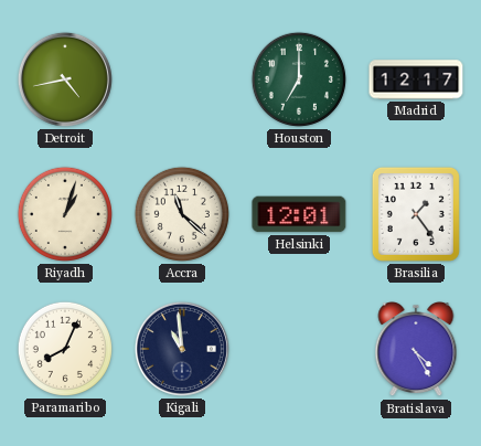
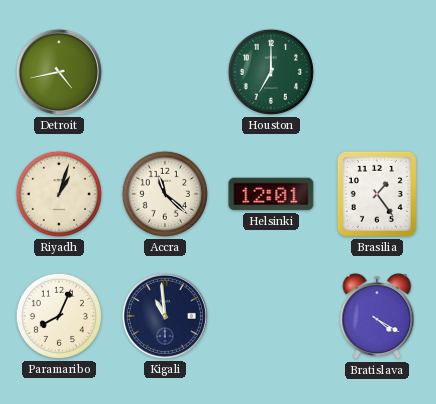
Madrid: 12:17 -> none
Bratislava: 4:25 -> 4:20
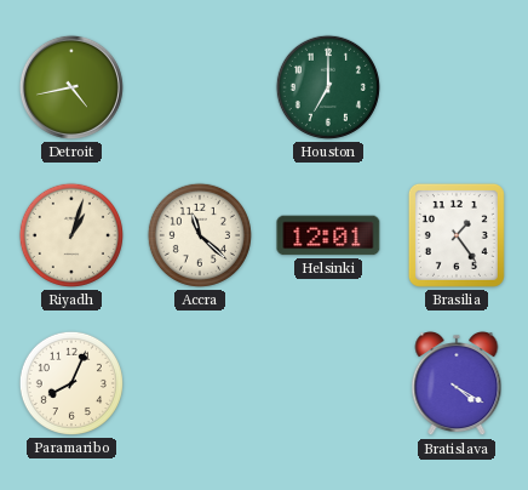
Kigali: 10:59 -> none
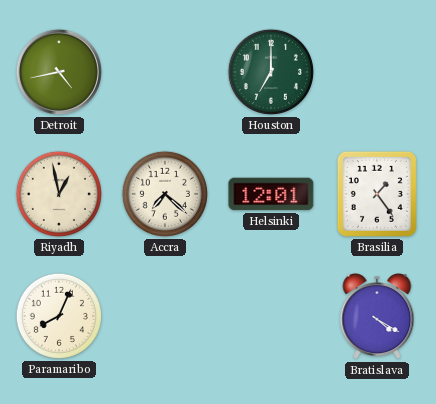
Riyadh: 1:03 -> 12:58
Accra: 11:22 -> 7:22
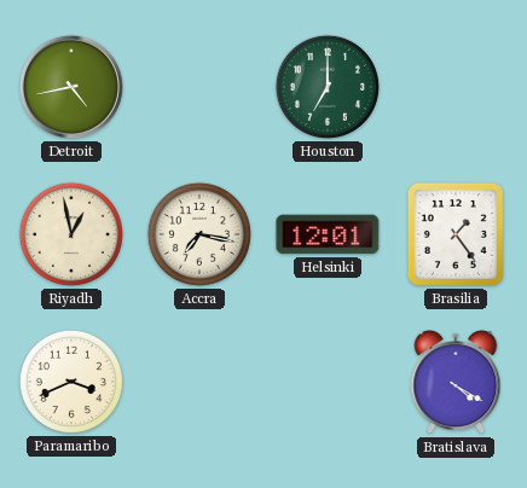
Accra: 7:22 -> 7:17
Paramaribo: 8:04 -> 3:41
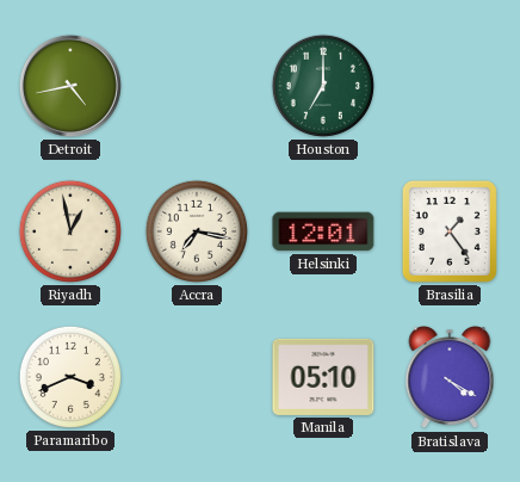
Manila: none -> 05:10
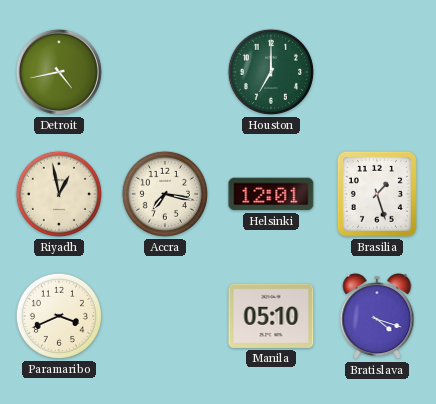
Brasilia: 1:24 -> 1:27
Bratislava: 4:20 -> 4:18
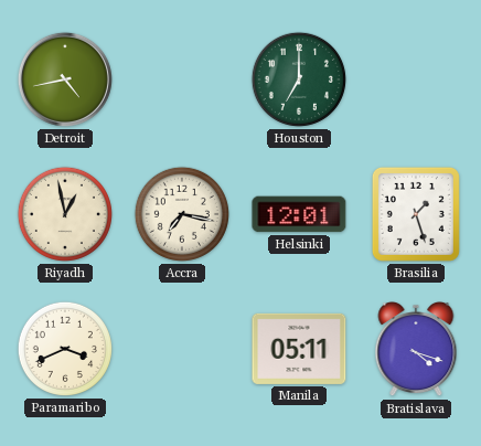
Manila: 05:10 -> 05:11
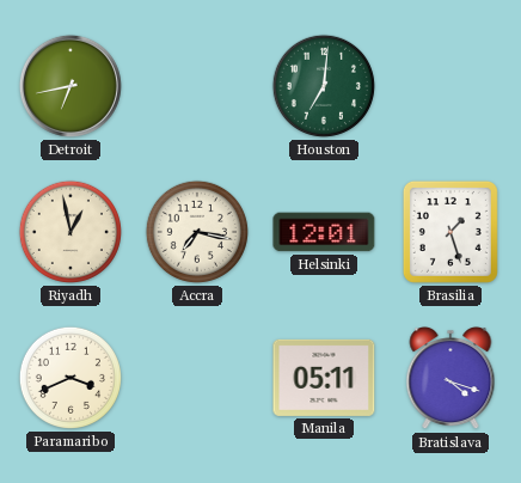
Detroit: 4:43 -> 6:43
Houston: 7:00 -> 7:01
